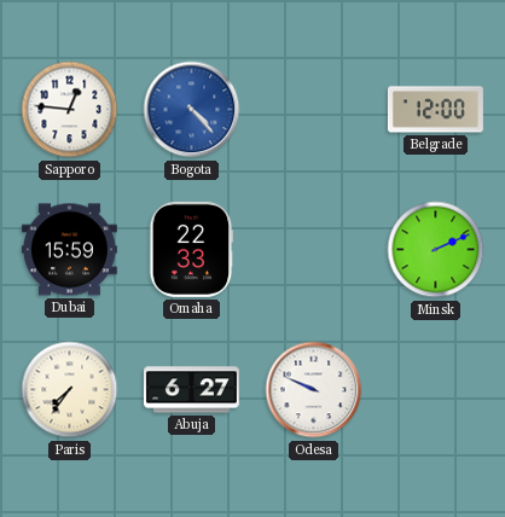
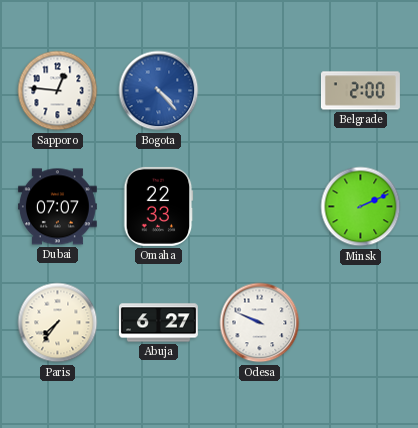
Belgrade: 12:00 -> 2:00
Dubai: 15:59 -> 07:07
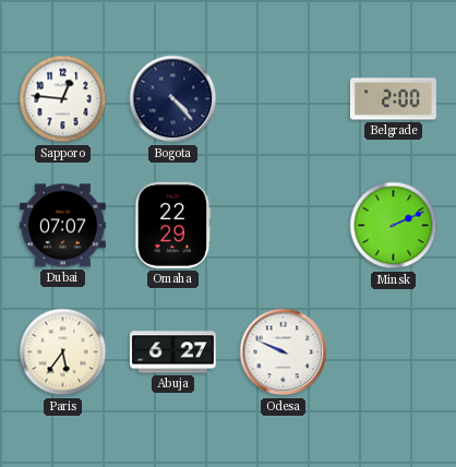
Bogota dial: blue -> navy
Omaha: 22:33 -> 22:29
Paris: 7:36 -> 5:36
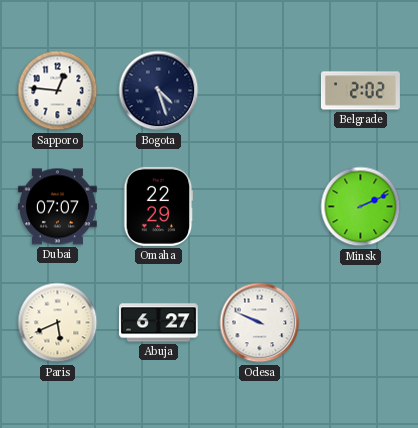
Bogota: 4:23 -> 4:27
Belgrade: 2:00 -> 2:02
Paris: 5:36 -> 5:41
